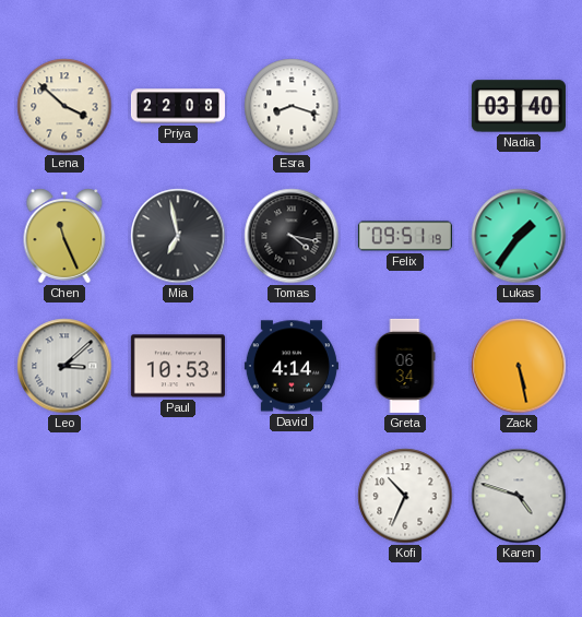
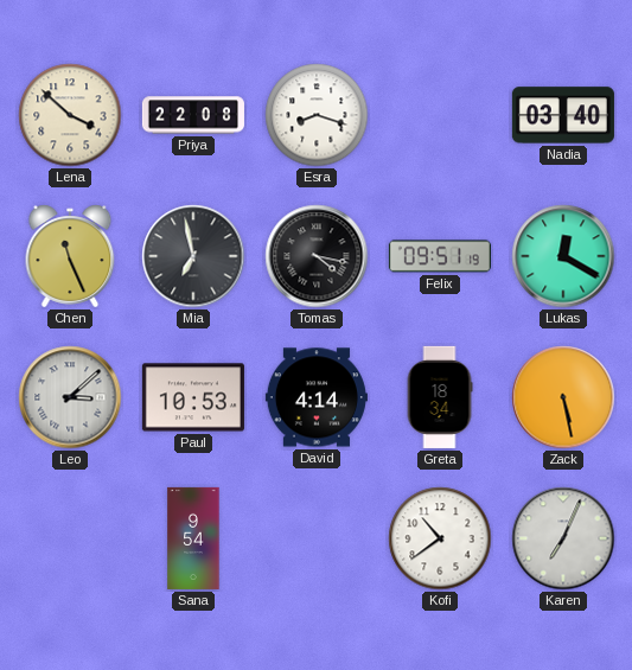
Lukas: 1:36 -> 12:20
Greta: 06:34 -> 18:34
Sana: none -> 9:54
Kofi: 10:34 -> 10:39
Karen: 4:48 -> 7:04
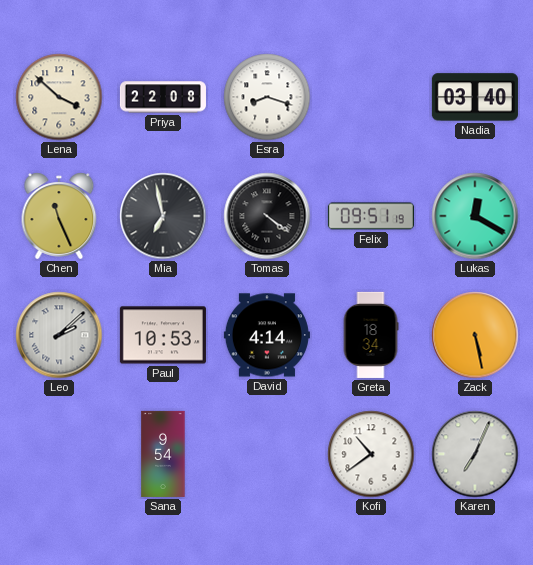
Tomas: 4:17 -> 4:21
Leo: 3:08 -> 2:08
